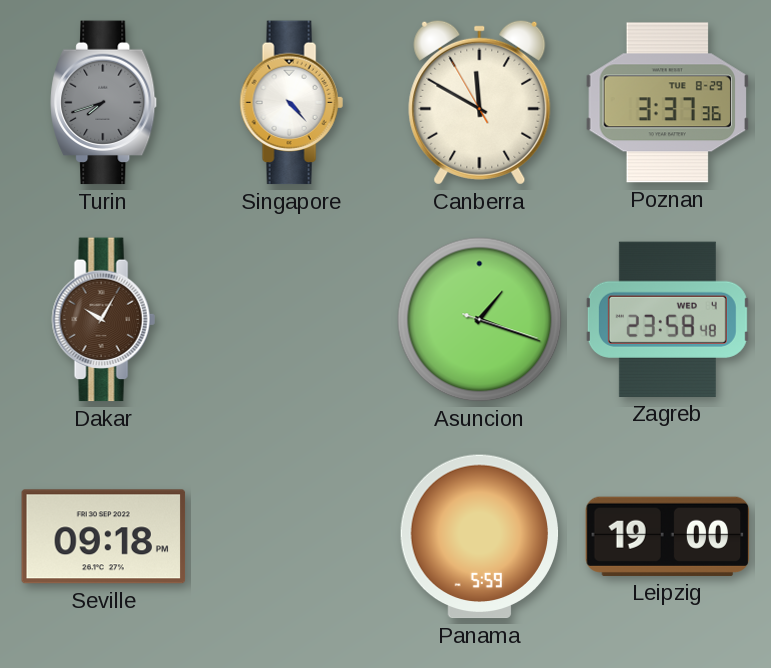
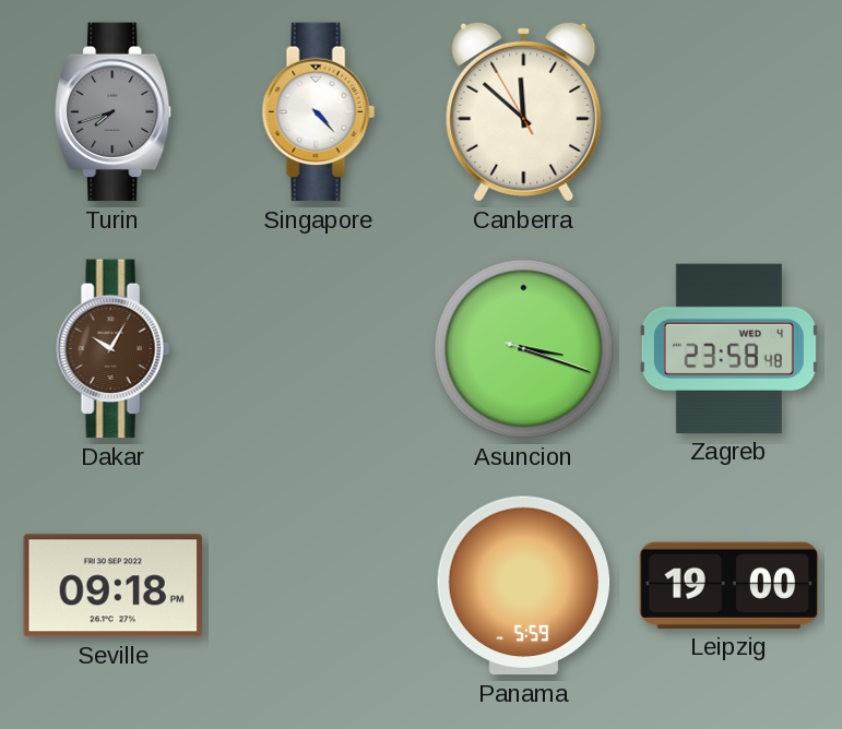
Canberra: 11:49 -> 11:51
Poznan: 3:37 -> none
Asuncion: 1:18 -> 3:18
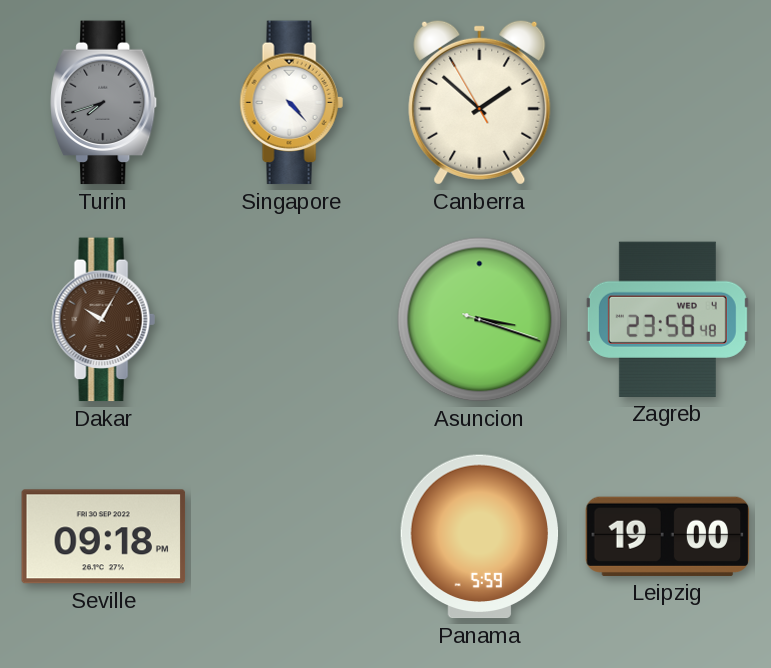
Canberra: 11:51 -> 1:51
